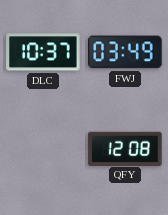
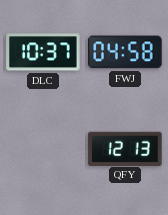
FWJ: 03:49 -> 04:58
QFY: 12:08 -> 12:13
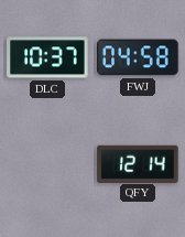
QFY: 12:13 -> 12:14
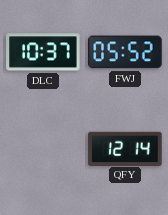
FWJ: 04:58 -> 05:52
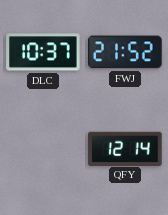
FWJ: 05:52 -> 21:52
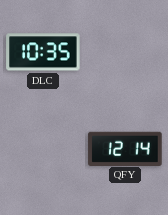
DLC: 10:37 -> 10:35
FWJ: 21:52 -> none
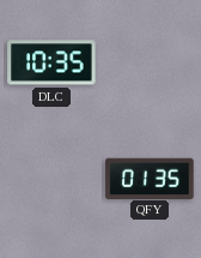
QFY: 12:14 -> 01:35
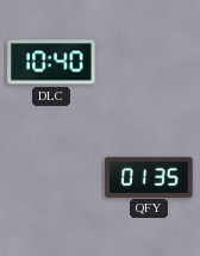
DLC: 10:35 -> 10:40
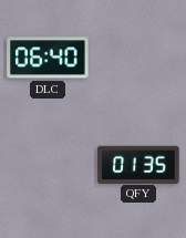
DLC: 10:40 -> 06:40
